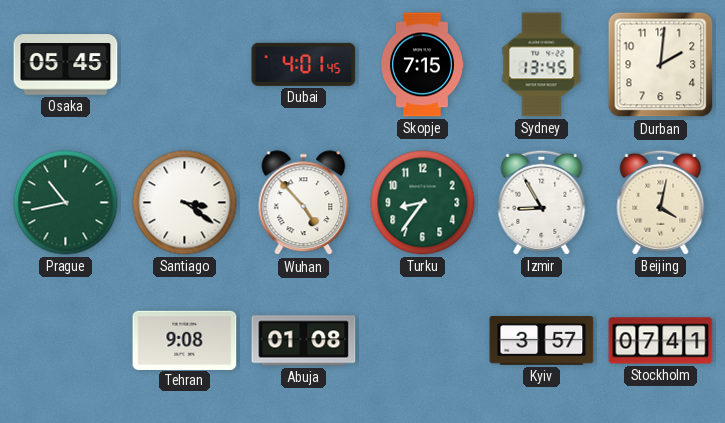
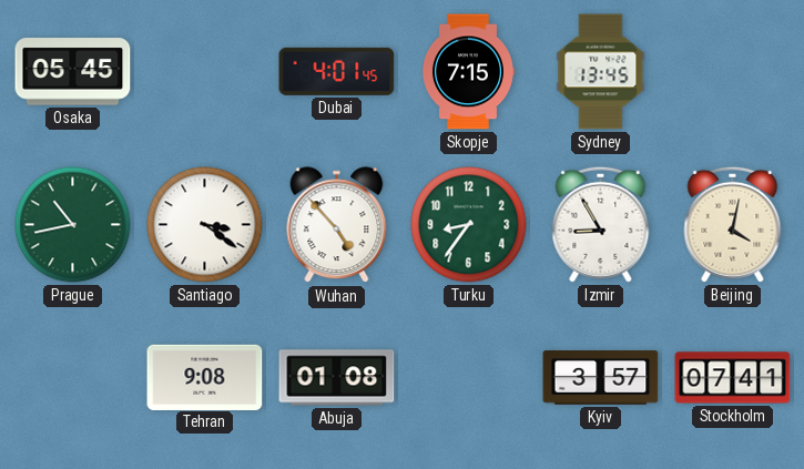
Durban: 2:01 -> none
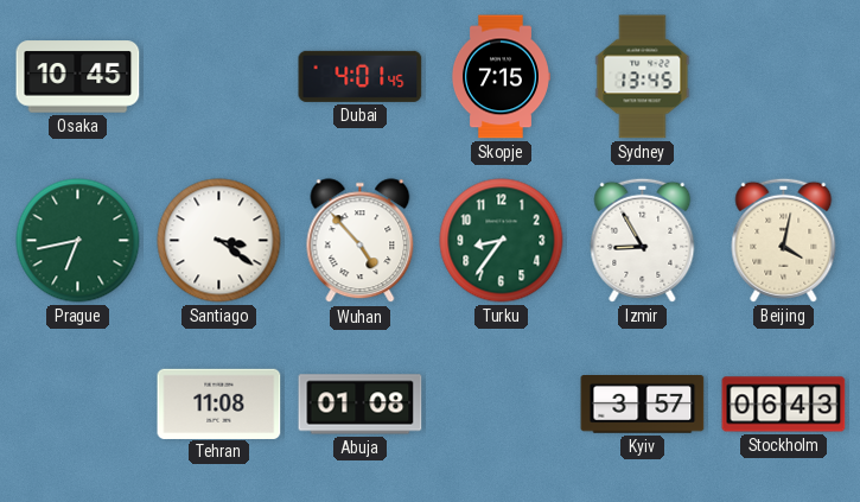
Osaka: 05:45 -> 10:45
Prague: 10:43 -> 6:43
Tehran: 9:08 -> 11:08
Stockholm: 07:41 -> 06:43
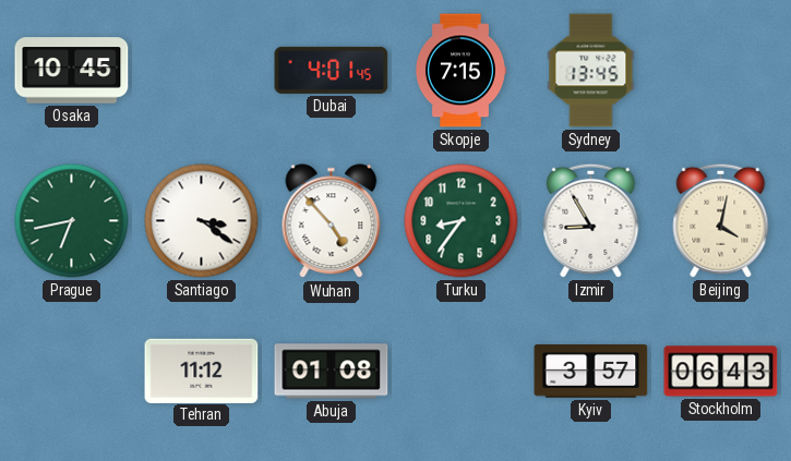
Tehran: 11:08 -> 11:12
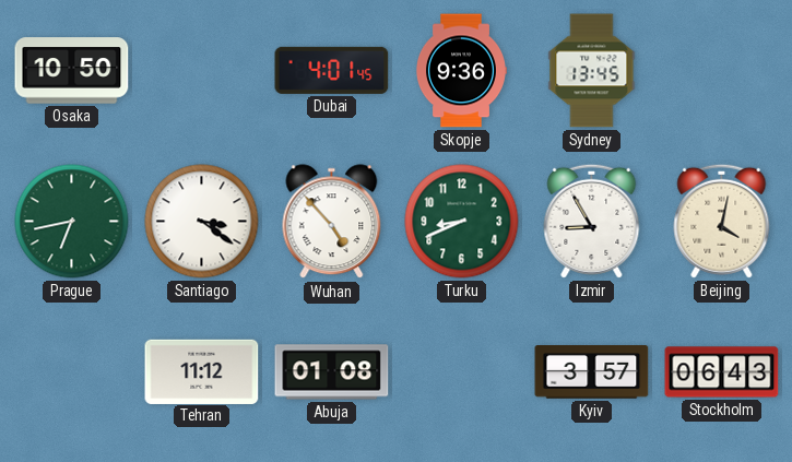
Osaka: 10:45 -> 10:50
Skopje: 7:15 -> 9:36
Turku: 8:36 -> 8:41
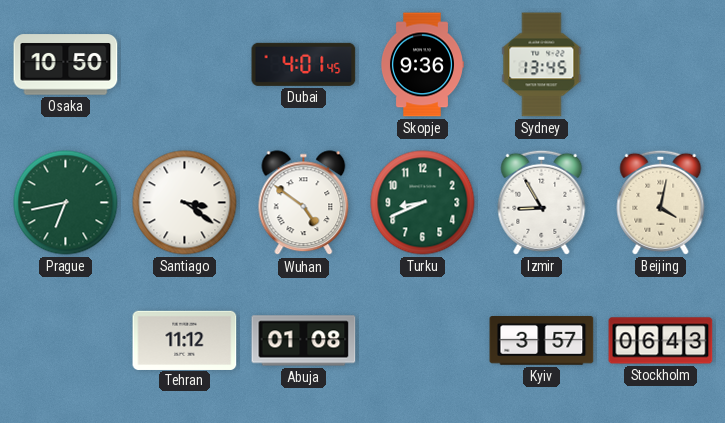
Wuhan: 4:53 -> 4:51
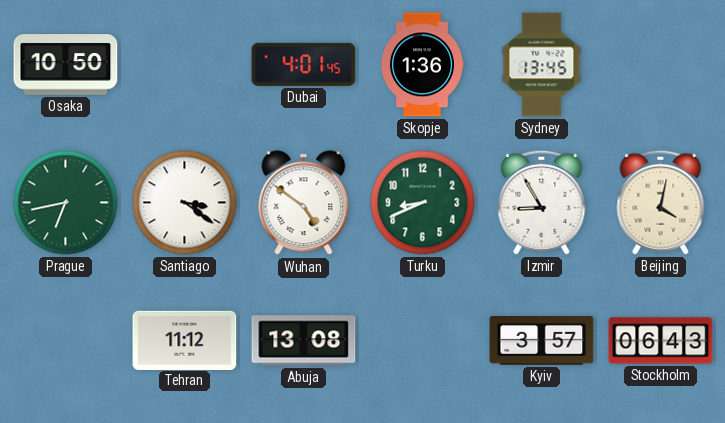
Skopje: 9:36 -> 1:36
Abuja: 01:08 -> 13:08
